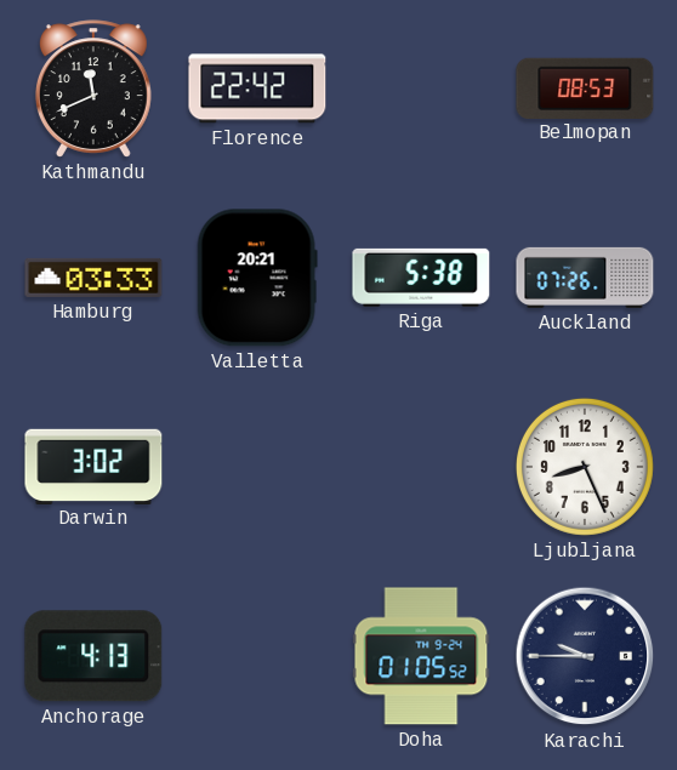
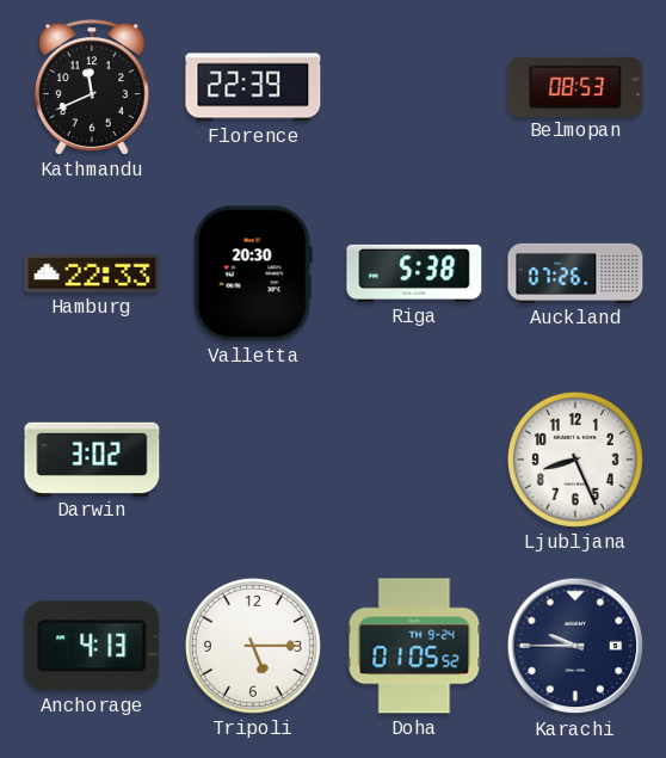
Florence: 22:42 -> 22:39
Hamburg: 03:33 -> 22:33
Valletta: 20:21 -> 20:30
Tripoli: none -> 5:15
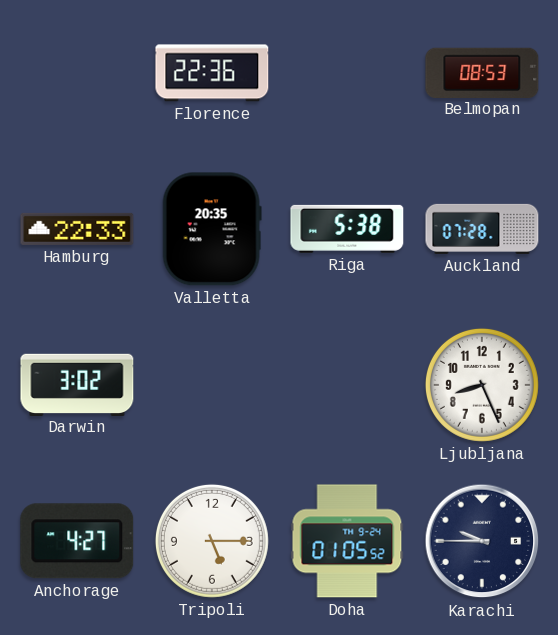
Kathmandu: 11:41 -> none
Florence: 22:39 -> 22:36
Valletta: 20:30 -> 20:35
Auckland: 07:26 -> 07:28
Anchorage: 4:13 -> 4:27
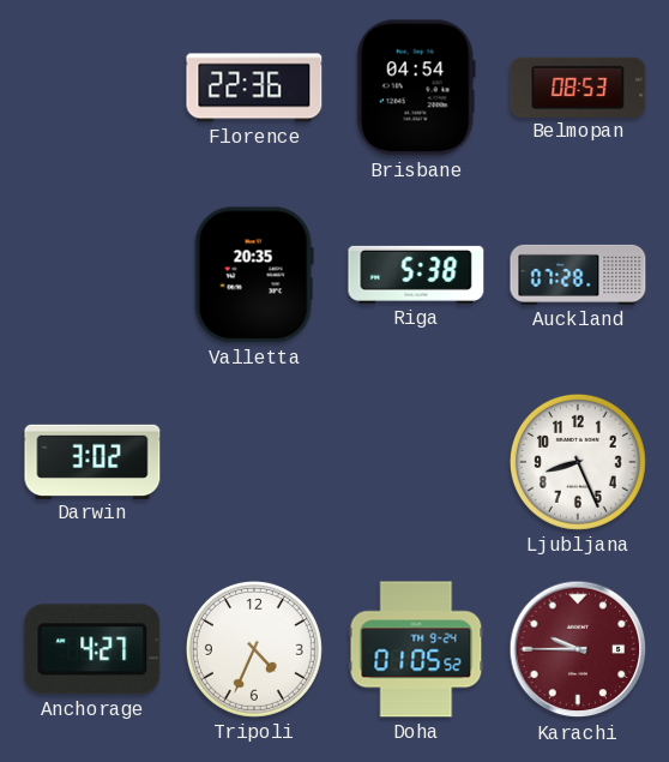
Brisbane: none -> 04:54
Hamburg: 22:33 -> none
Tripoli: 5:15 -> 4:34
Karachi dial: navy -> burgundy
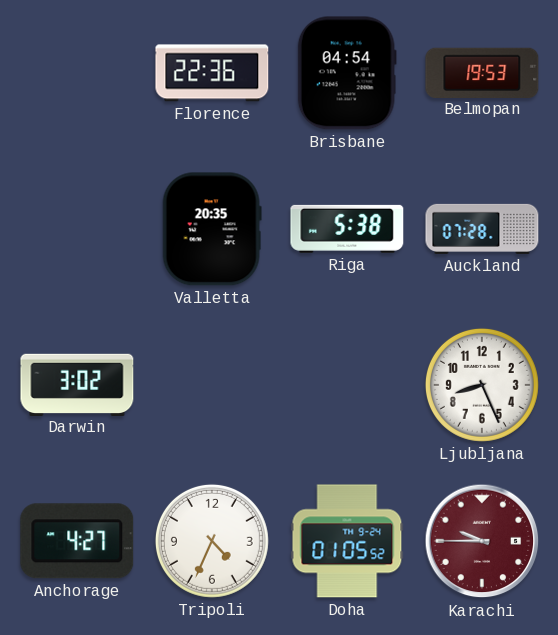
Belmopan: 08:53 -> 19:53
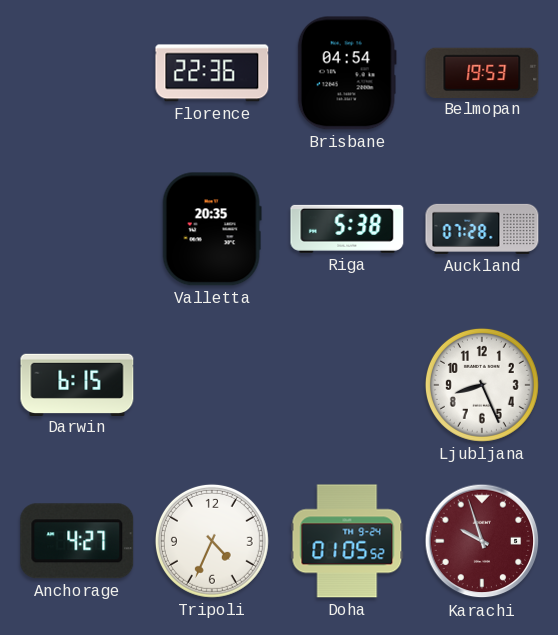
Darwin: 3:02 -> 6:15
Karachi: 9:45 -> 9:57
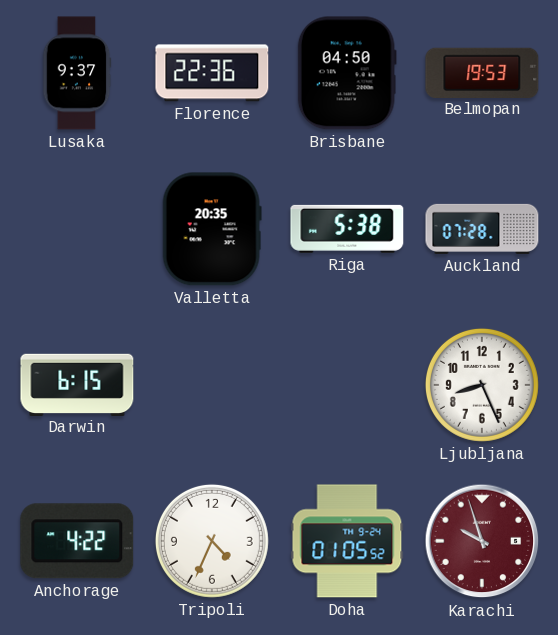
Lusaka: none -> 9:37
Brisbane: 04:54 -> 04:50
Anchorage: 4:27 -> 4:22
